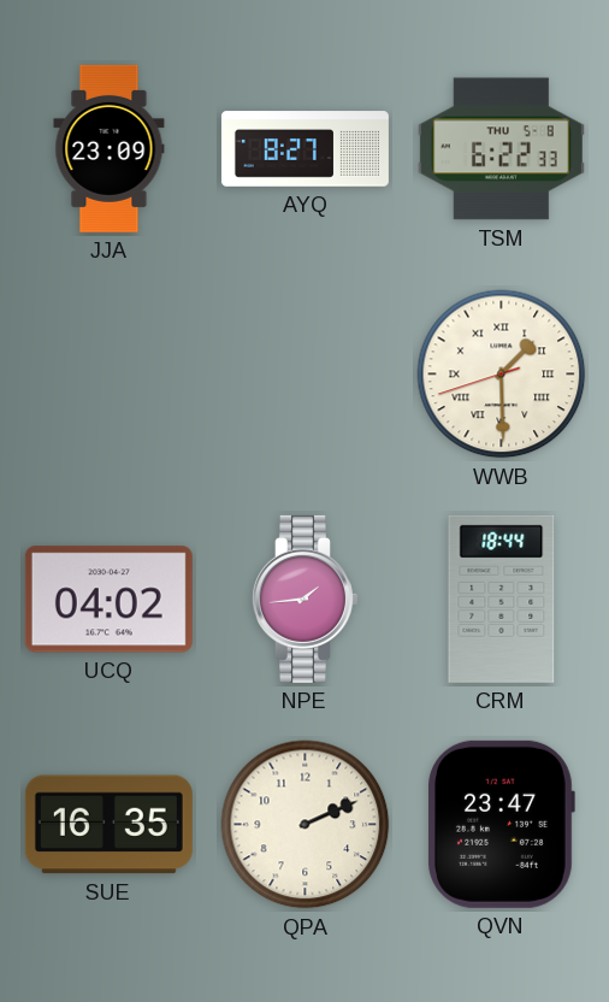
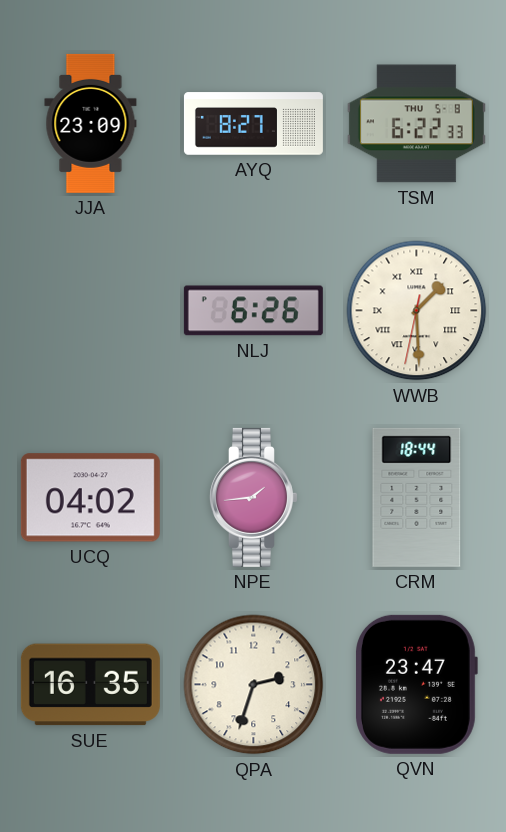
NLJ: none -> 6:26
WWB: 1:29:42 -> 1:29:32
QPA: 2:11 -> 2:33
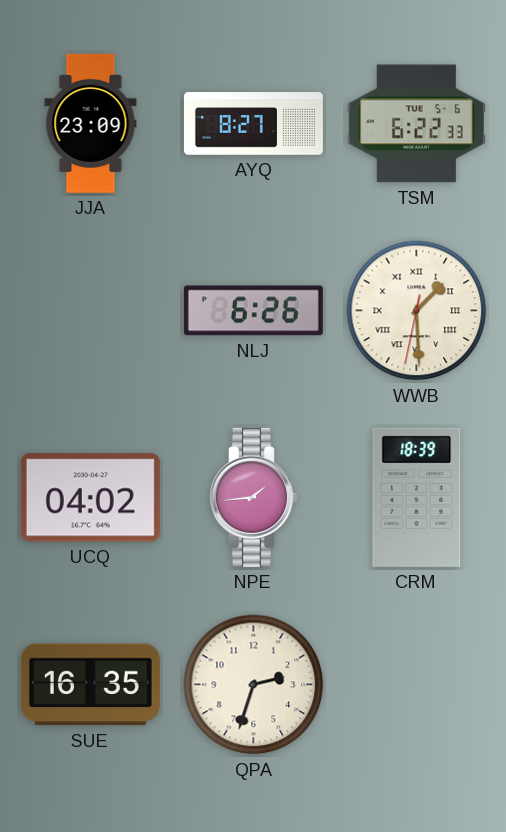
TSM date: THU 5-8 -> TUE 5-6
CRM: 18:44 -> 18:39
QVN: 23:47 -> none
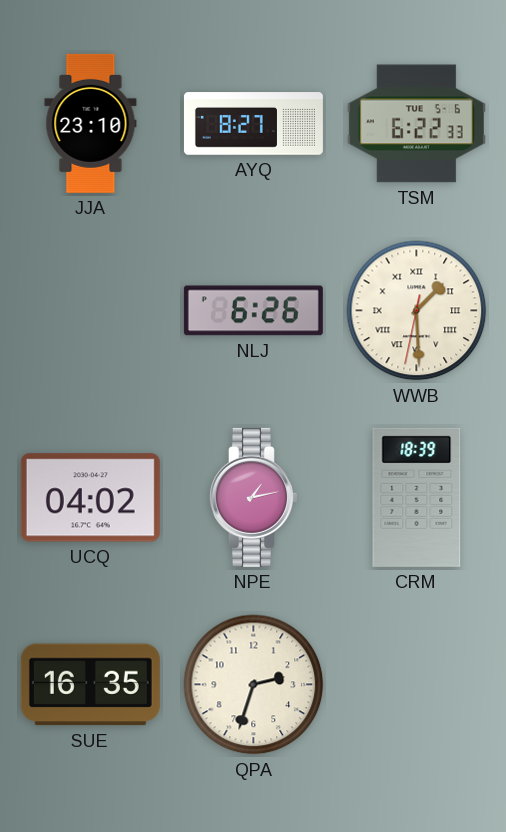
JJA: 23:09 -> 23:10
NPE: 1:44 -> 1:13
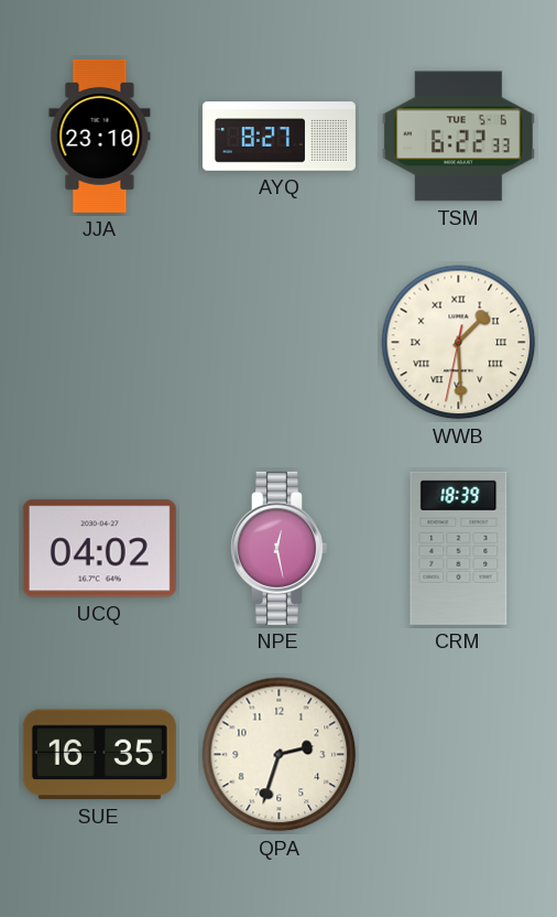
NLJ: 6:26 -> none
NPE: 1:13 -> 12:28
